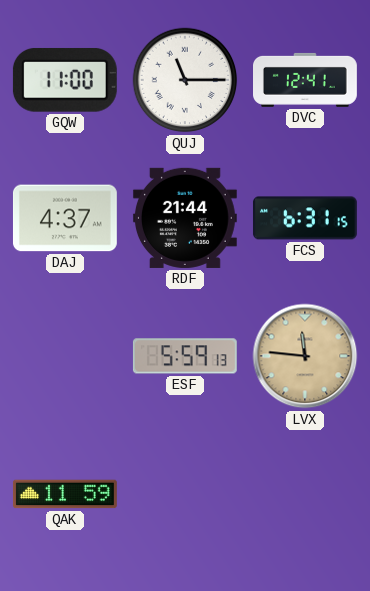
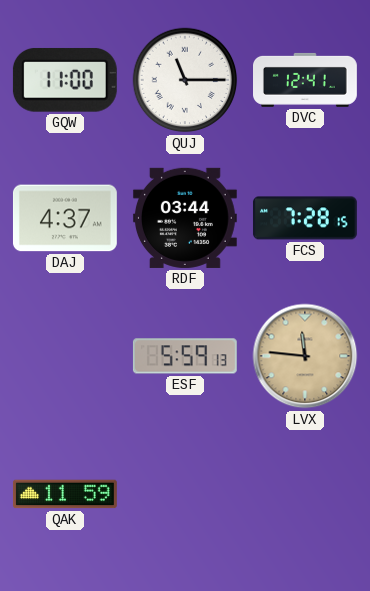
RDF: 21:44 -> 03:44
FCS: 6:31 -> 7:28
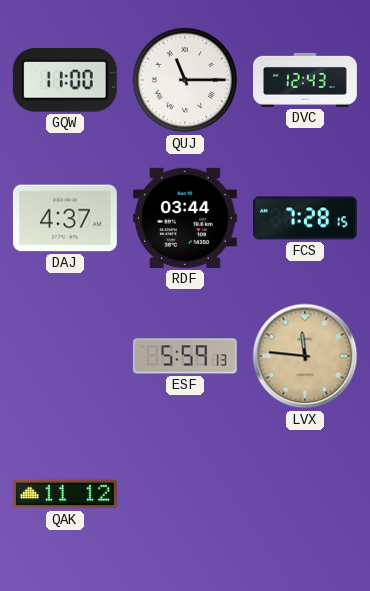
DVC: 12:41 -> 12:43
QAK: 11:59 -> 11:12
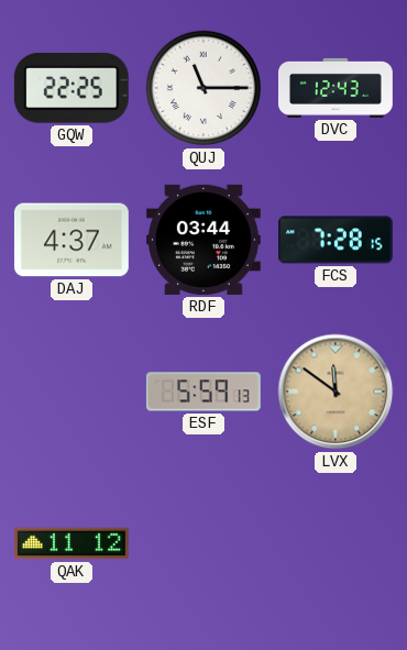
GQW: 11:00 -> 22:25
LVX: 11:46 -> 11:51
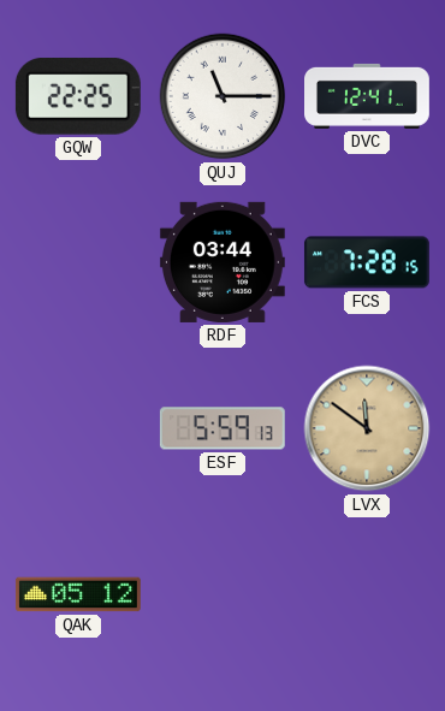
DVC: 12:43 -> 12:41
DAJ: 4:37 -> none
QAK: 11:12 -> 05:12
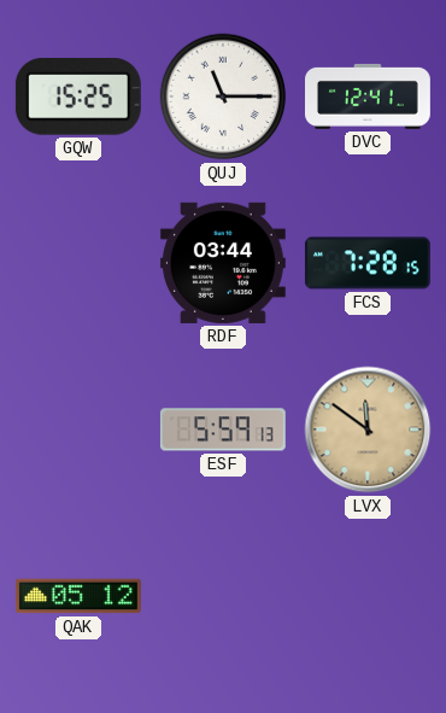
GQW: 22:25 -> 15:25
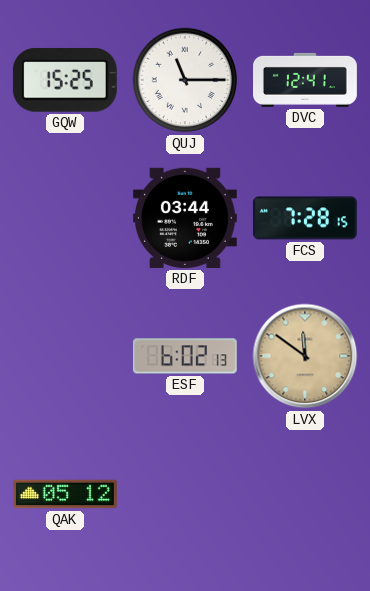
ESF: 5:59 -> 6:02
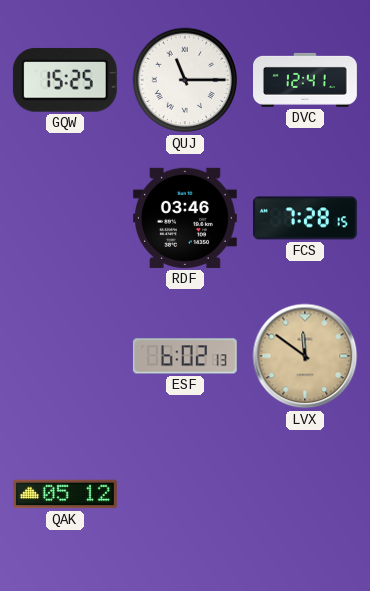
RDF: 03:44 -> 03:46
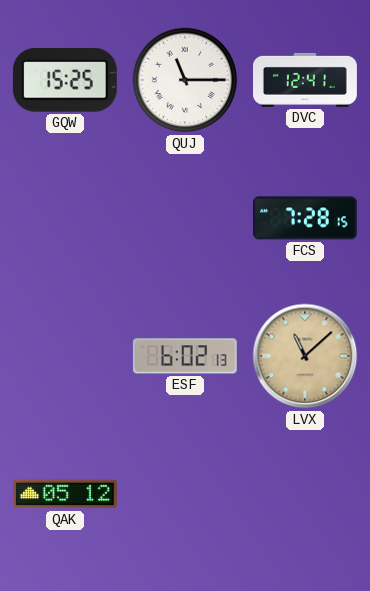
RDF: 03:46 -> none
LVX: 11:51 -> 11:08
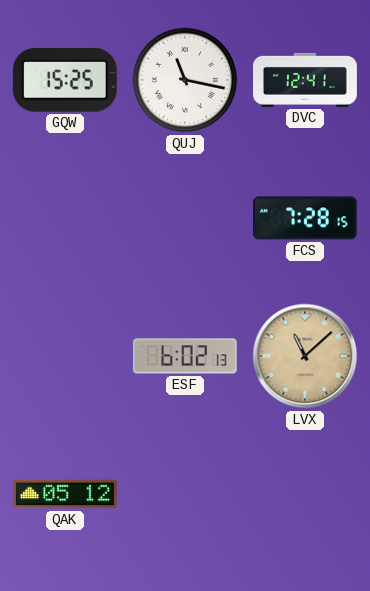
QUJ: 11:15 -> 11:17
